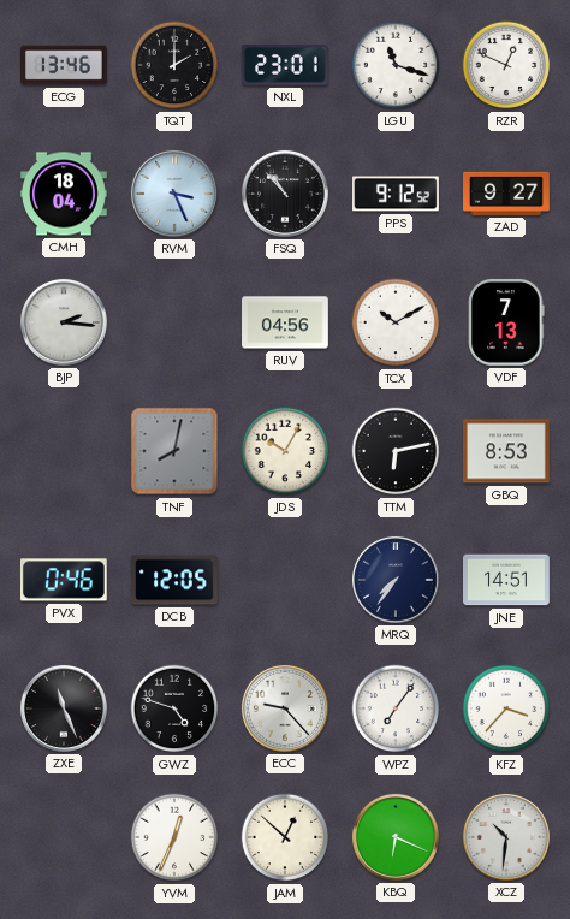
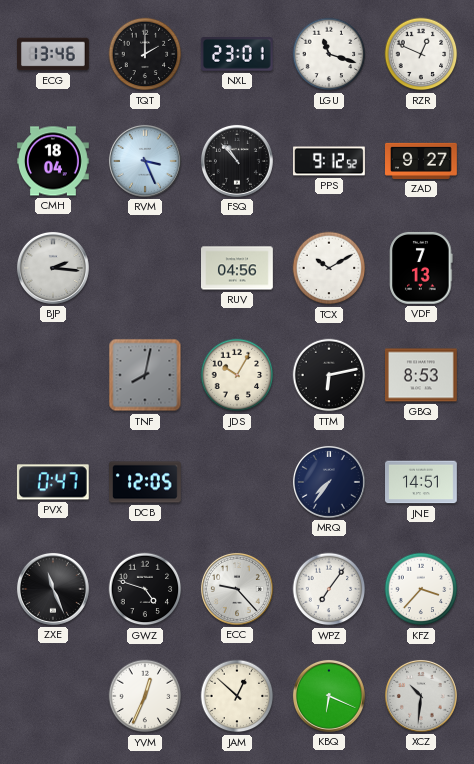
PVX: 0:46 -> 0:47
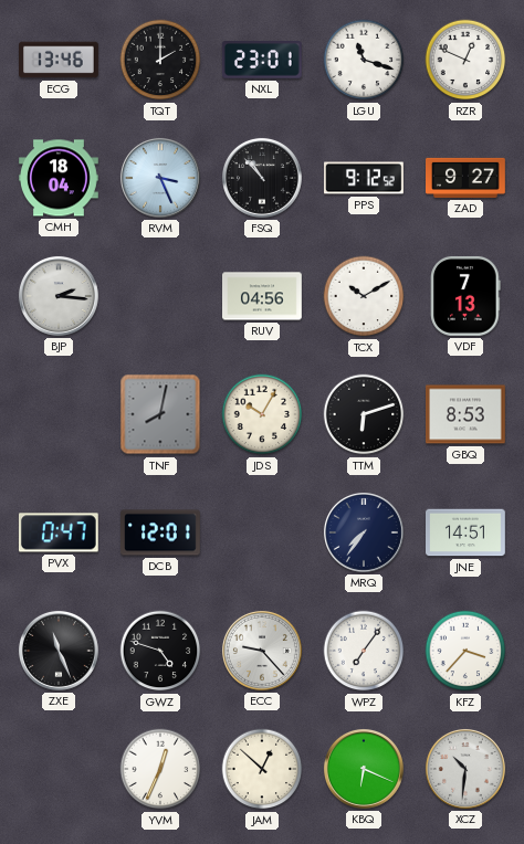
TTM: 6:13 -> 6:12
DCB: 12:05 -> 12:01
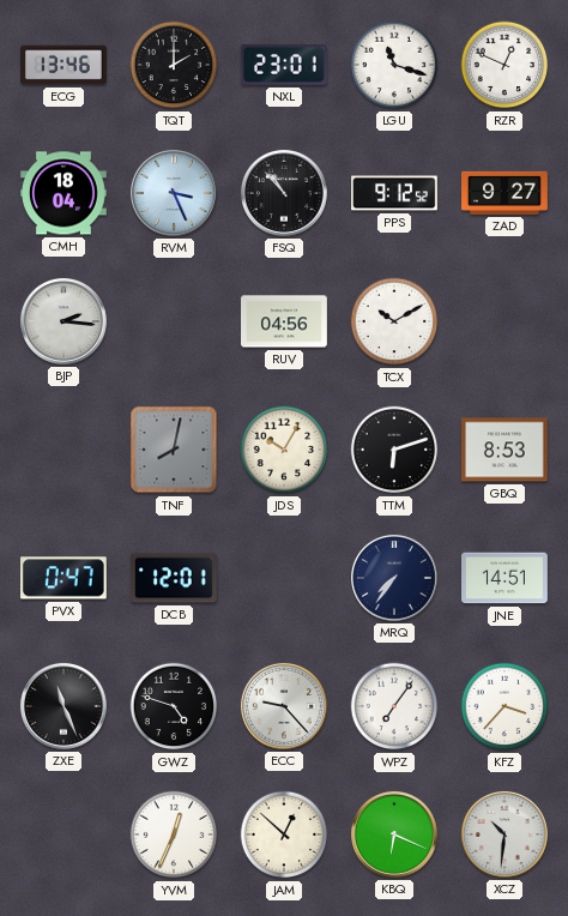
VDF: 7:13 -> none
